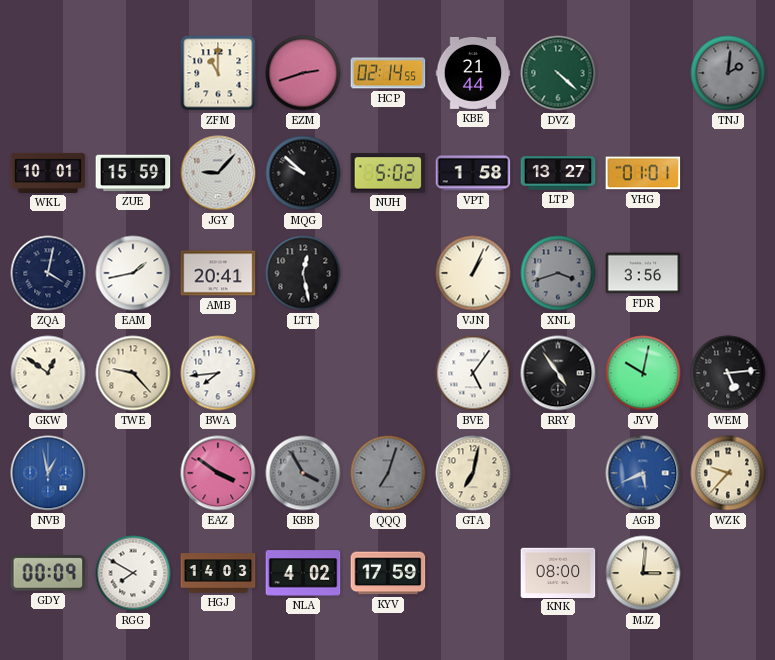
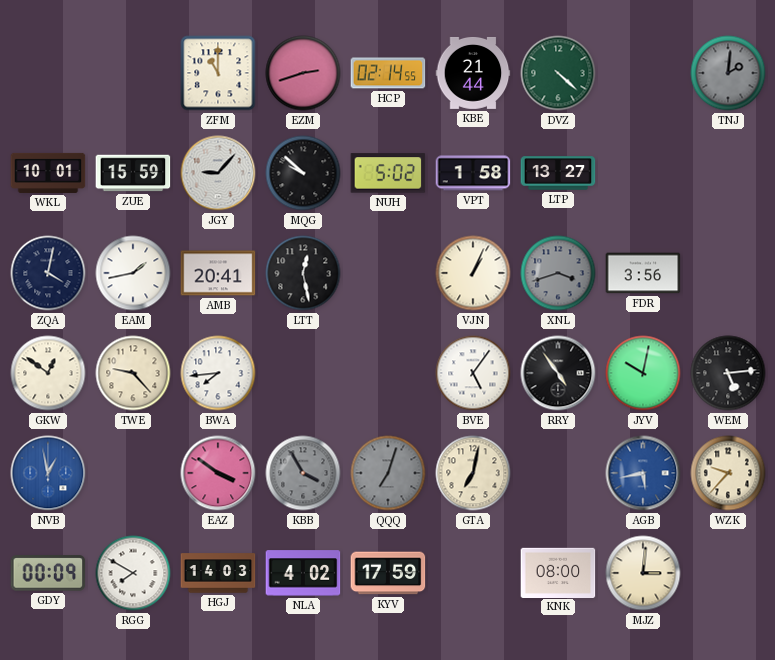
YHG: 01:01 -> none
AGB: 5:41 -> 5:43
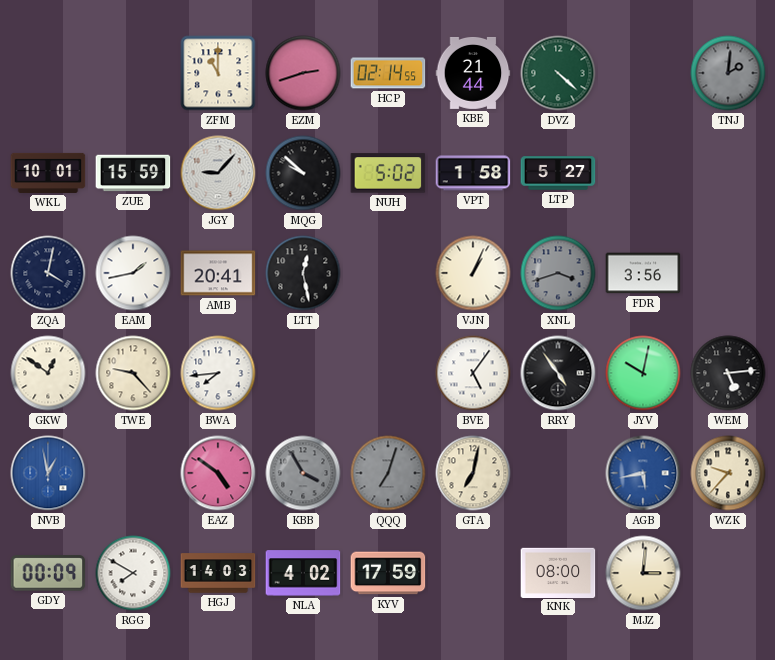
LTP: 13:27 -> 5:27
EAZ: 3:51 -> 4:51
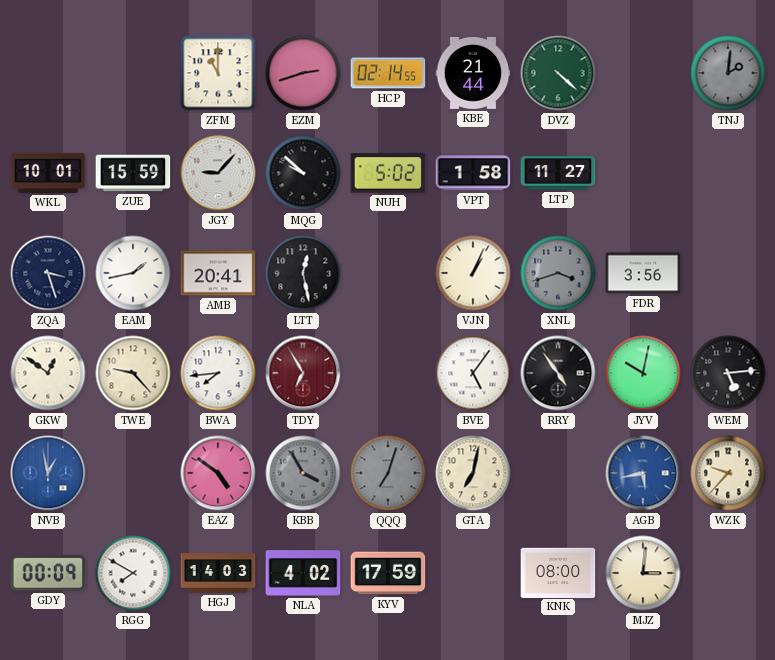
LTP: 5:27 -> 11:27
ZQA: 4:02 -> 3:27
TDY: none -> 6:55
